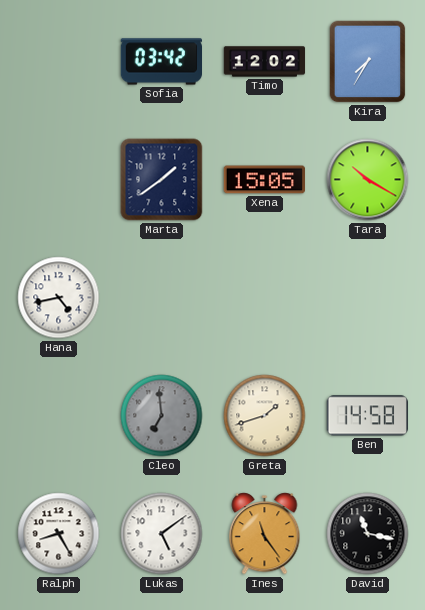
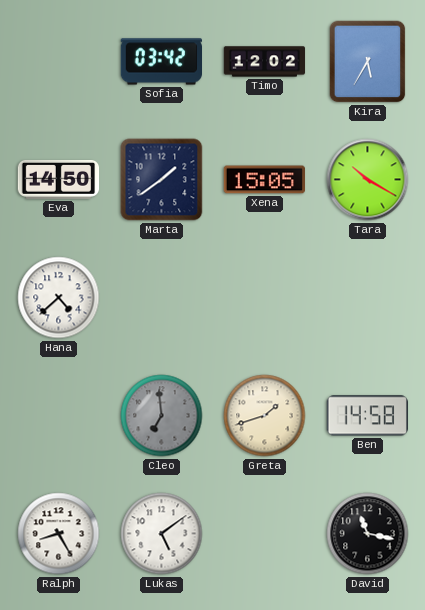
Kira: 7:35 -> 5:35
Eva: none -> 14:50
Hana: 4:43 -> 4:38
Ines: 11:24 -> none
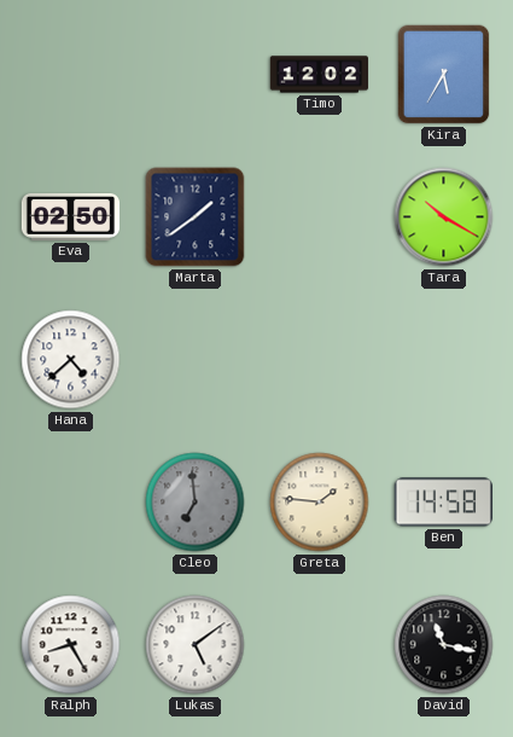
Sofia: 03:42 -> none
Eva: 14:50 -> 02:50
Xena: 15:05 -> none
Greta: 1:42 -> 1:46
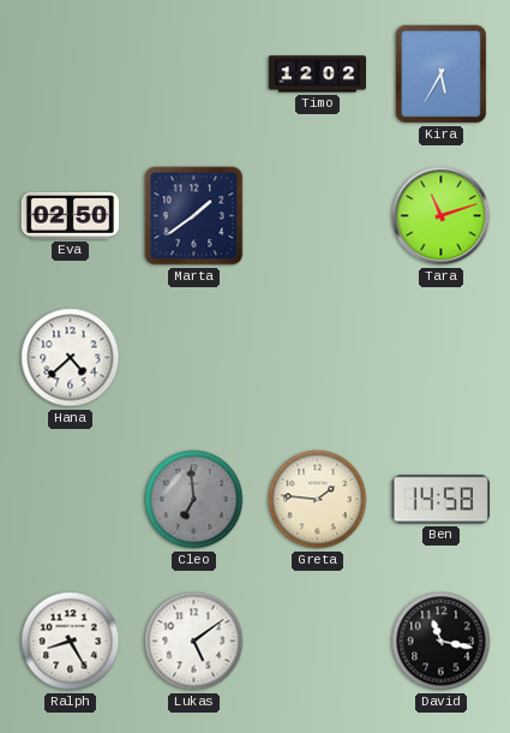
Tara: 10:20 -> 11:12
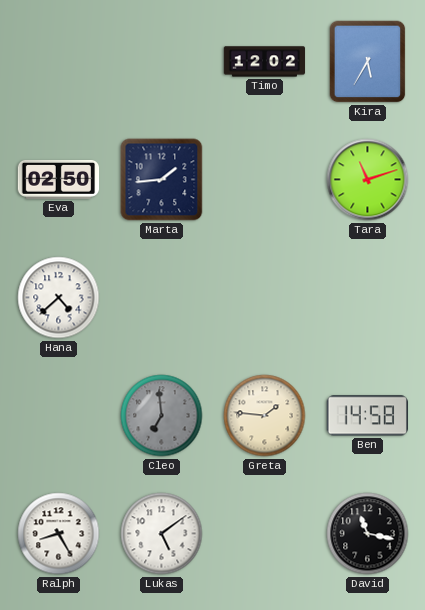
Marta: 1:39 -> 1:44
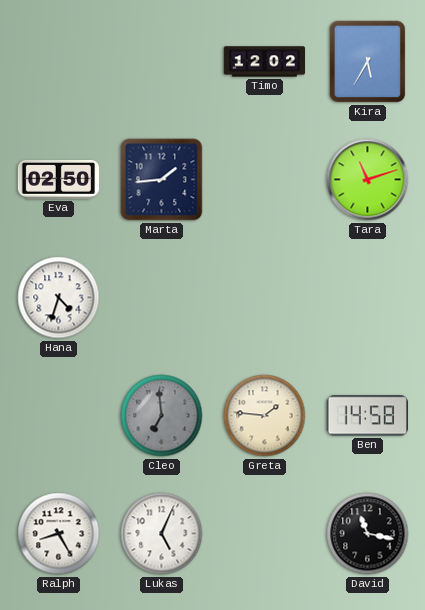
Hana: 4:38 -> 4:33
Lukas: 5:09 -> 5:04
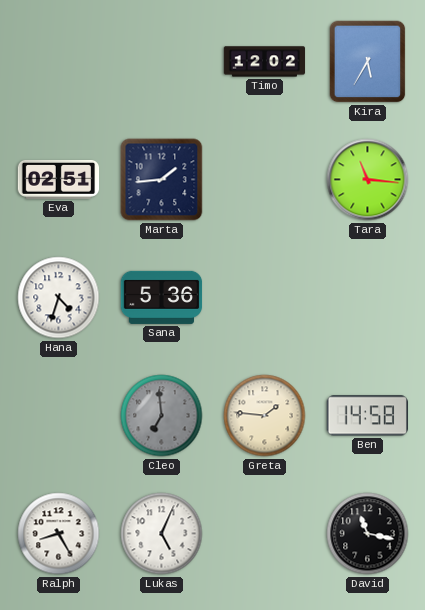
Eva: 02:50 -> 02:51
Tara: 11:12 -> 11:16
Sana: none -> 5:36
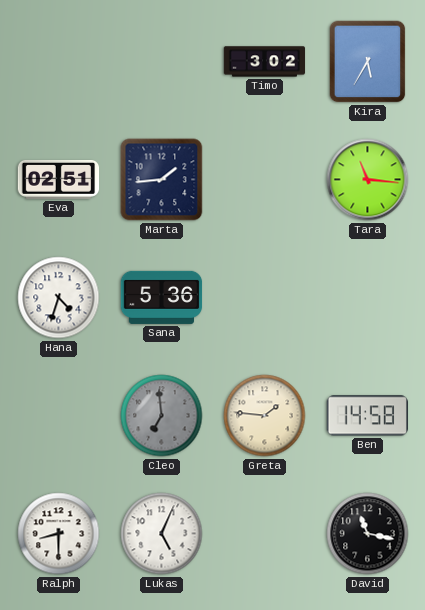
Timo: 12:02 -> 3:02
Ralph: 8:25 -> 8:30
